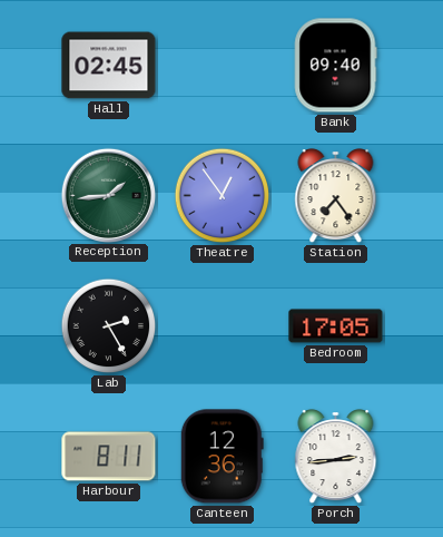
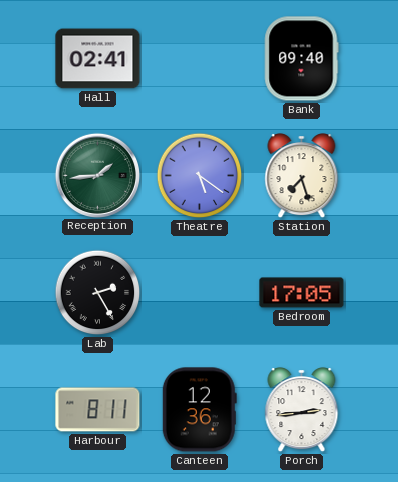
Hall: 02:45 -> 02:41
Theatre: 12:54 -> 5:21
Station: 7:24 -> 7:27
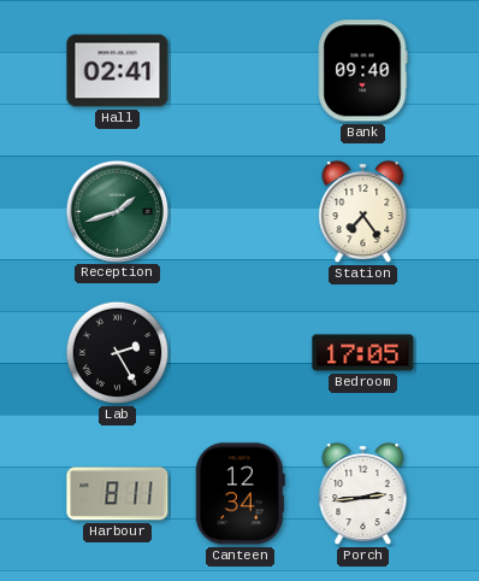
Reception: 1:44 -> 1:42
Theatre: 5:21 -> none
Station: 7:27 -> 7:24
Canteen: 12:36 -> 12:34
